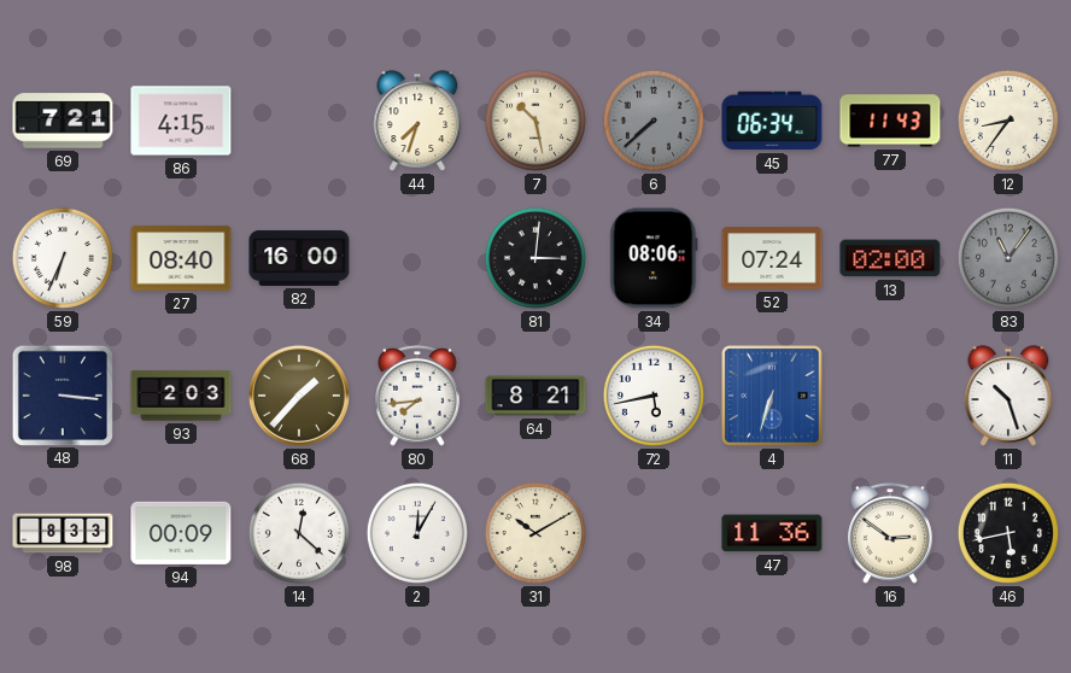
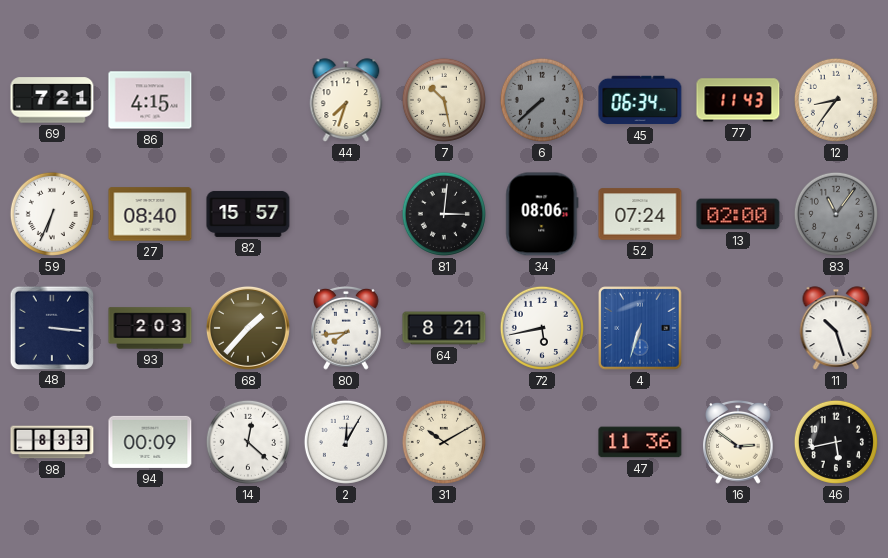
82: 16:00 -> 15:57
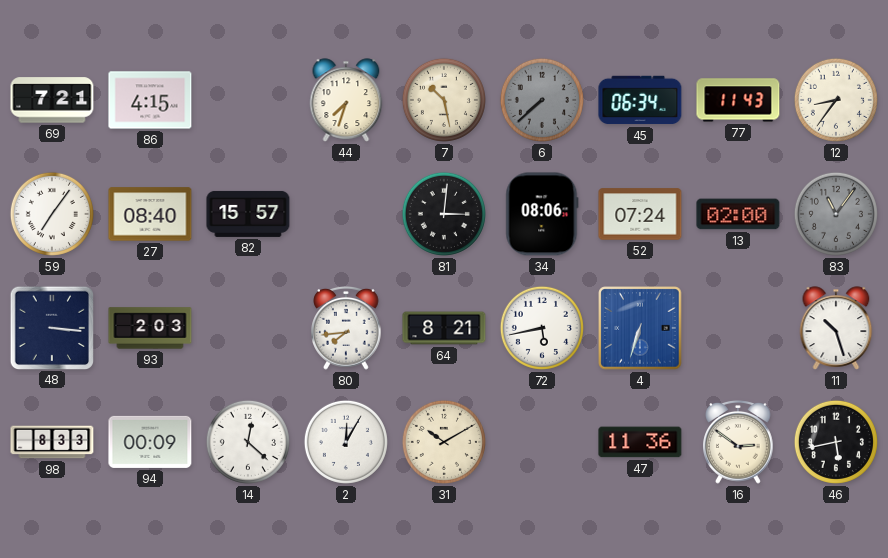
59: 6:34 -> 7:06
68: 1:37 -> none
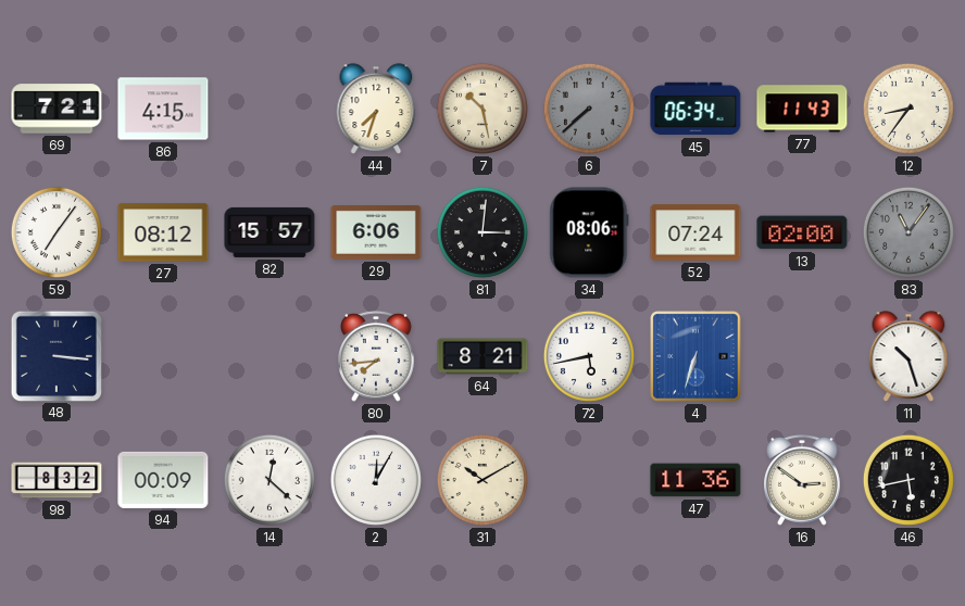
27: 08:40 -> 08:12
29: none -> 6:06
93: 2:03 -> none
98: 8:33 -> 8:32
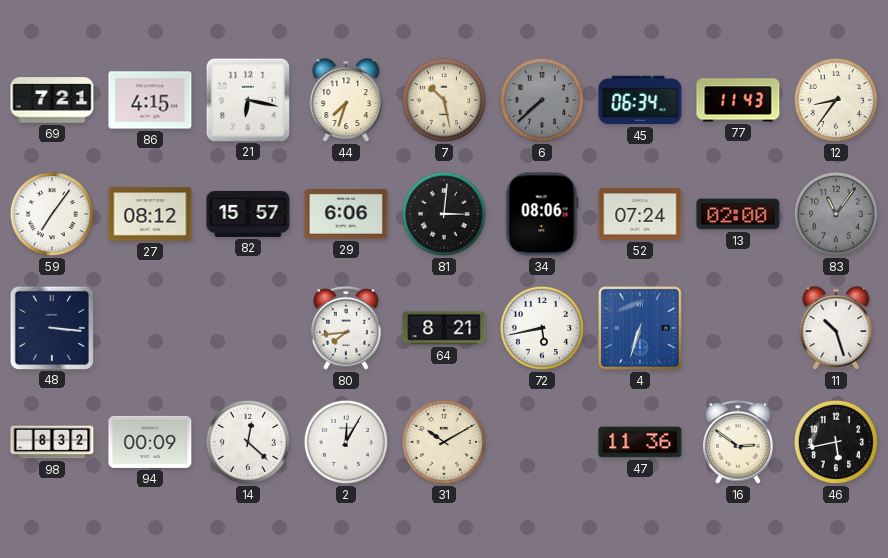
21: none -> 6:17
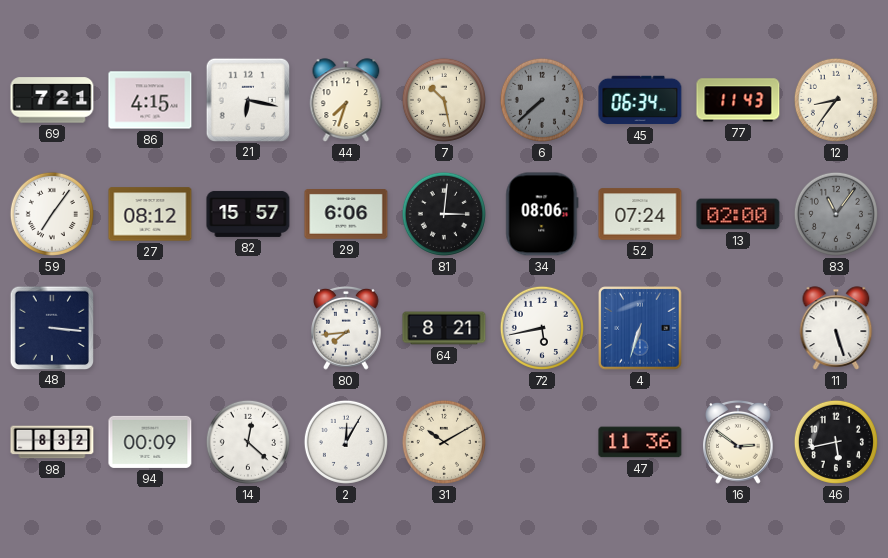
11: 10:27 -> 5:27
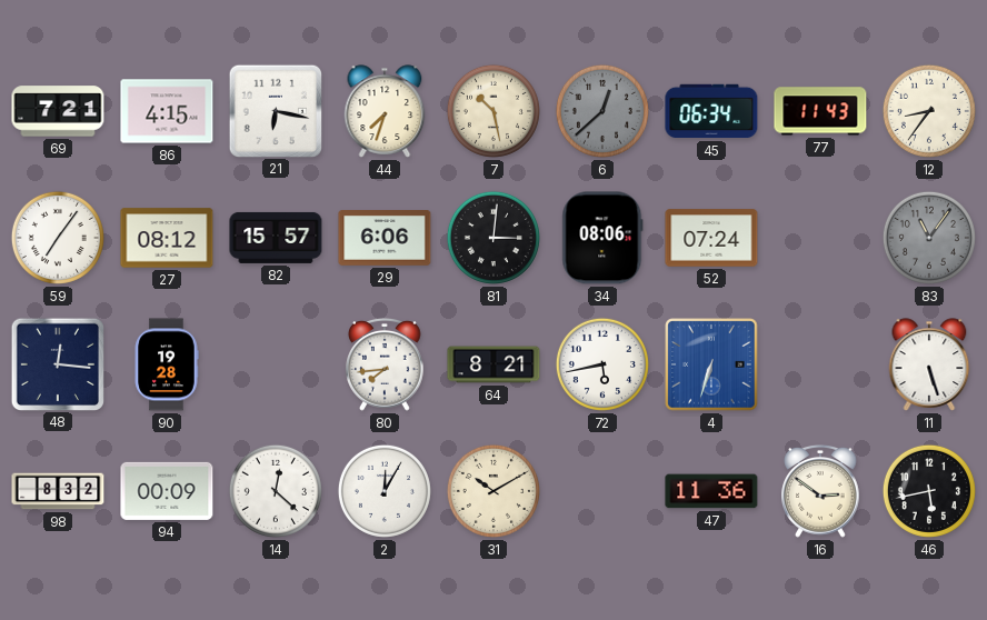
6: 7:38 -> 12:38
13: 02:00 -> none
48: 3:16 -> 12:16
90: none -> 19:28
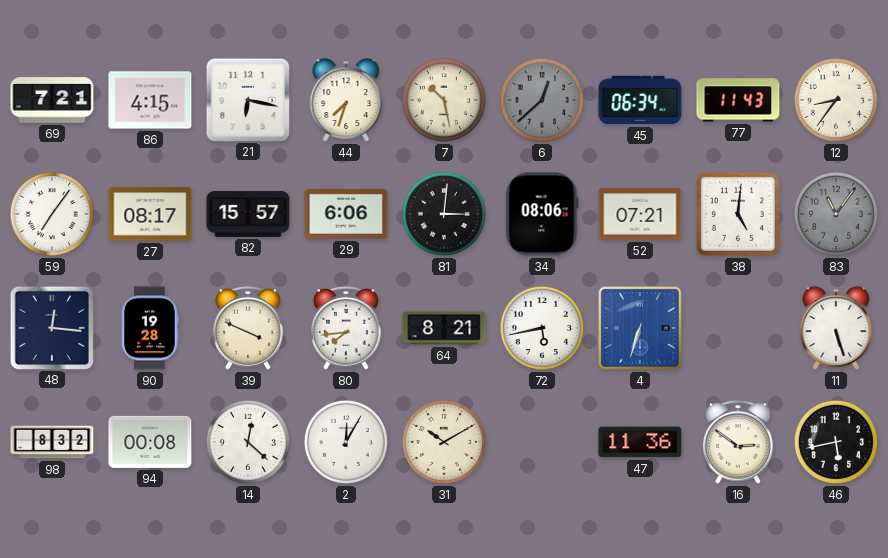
27: 08:12 -> 08:17
52: 07:24 -> 07:21
38: none -> 5:01
39: none -> 3:49
94: 00:09 -> 00:08
